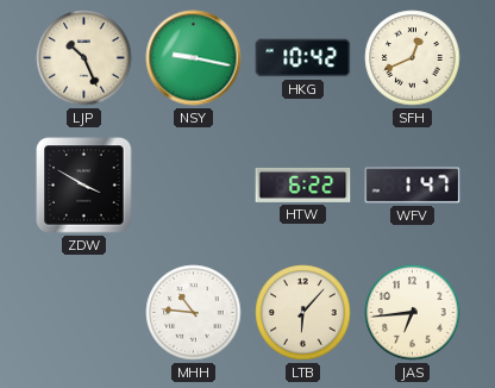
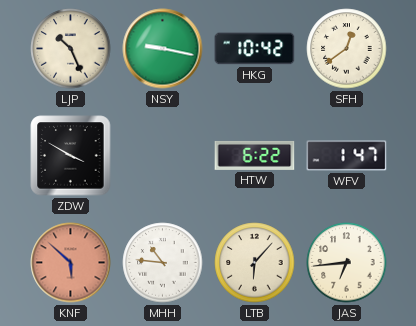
SFH: 12:41 -> 12:39
KNF: none -> 5:52
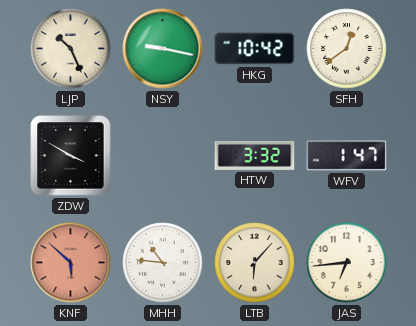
HTW: 6:22 -> 3:32
